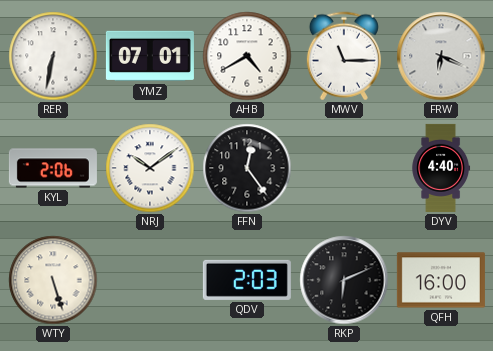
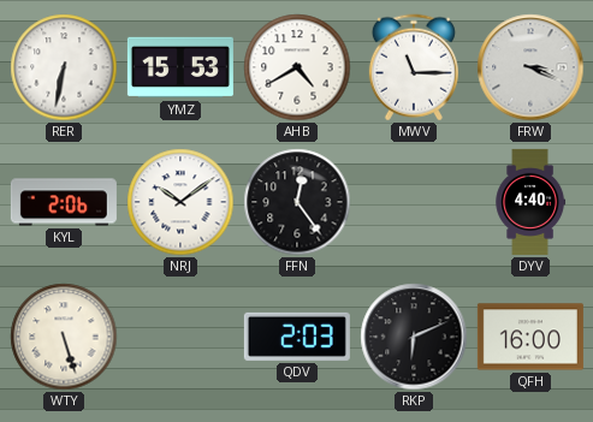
YMZ: 07:01 -> 15:53
FRW: 6:19 -> 3:19
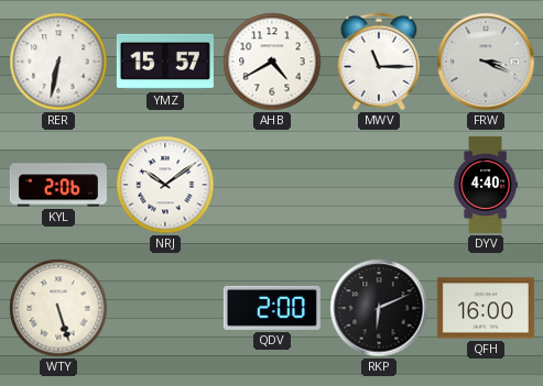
YMZ: 15:53 -> 15:57
FFN: 12:24 -> none
QDV: 2:03 -> 2:00
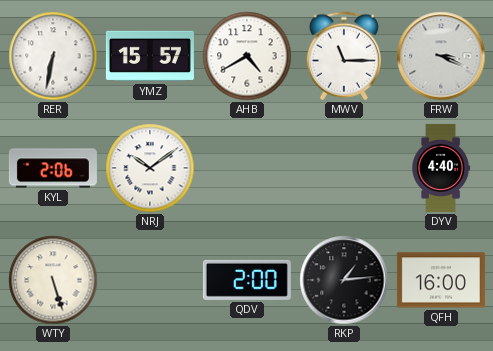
RKP: 6:11 -> 1:14
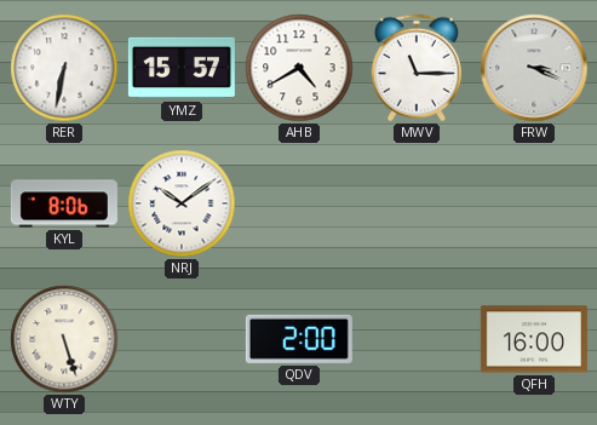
KYL: 2:06 -> 8:06
DYV: 4:40 -> none
RKP: 1:14 -> none
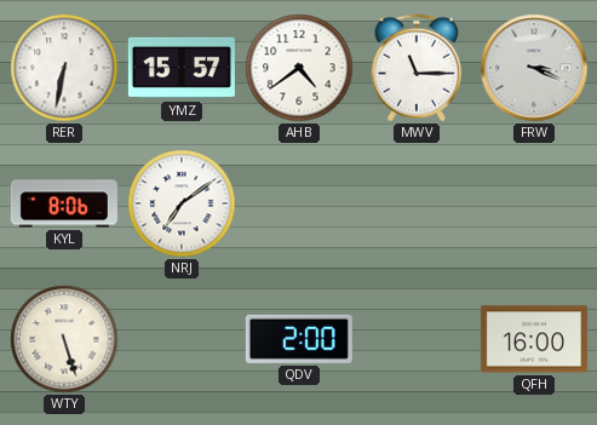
AHB: 4:40 -> 4:39
NRJ: 10:09 -> 7:09
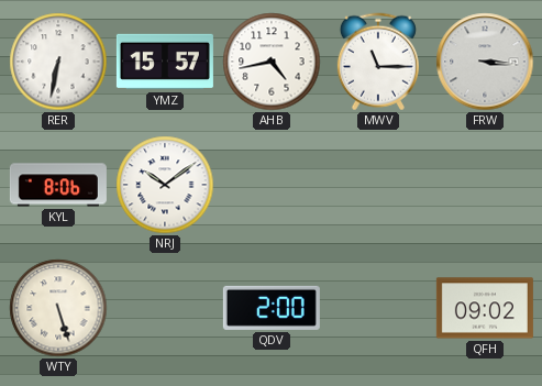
AHB: 4:39 -> 4:43
FRW: 3:19 -> 3:16
NRJ: 7:09 -> 10:09
QFH: 16:00 -> 09:02
